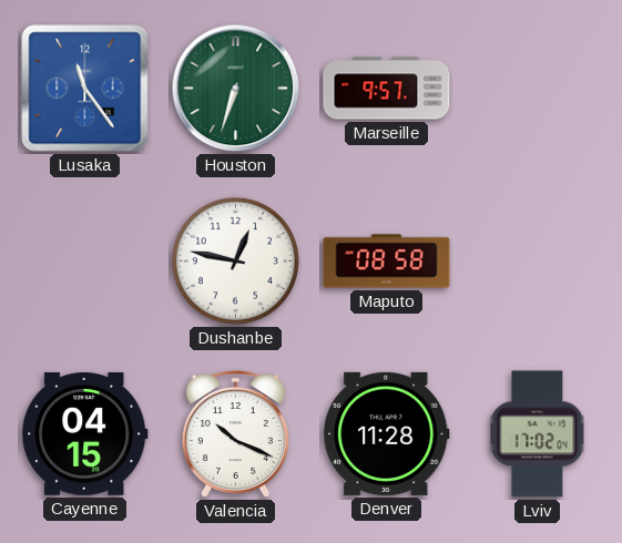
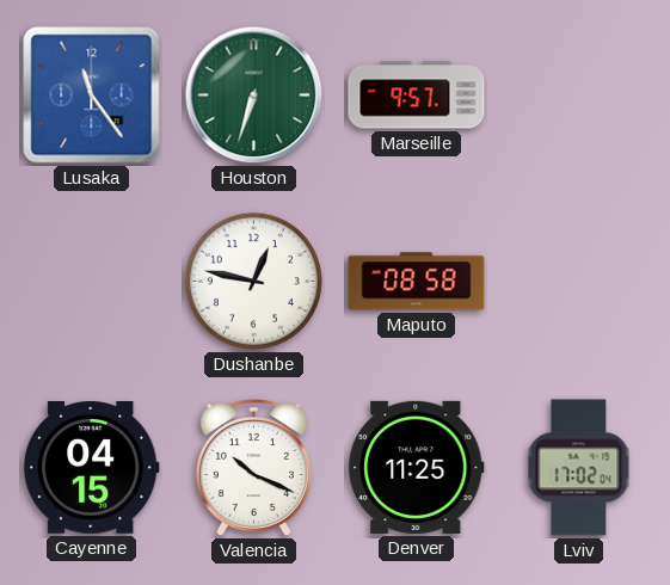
Denver: 11:28 -> 11:25
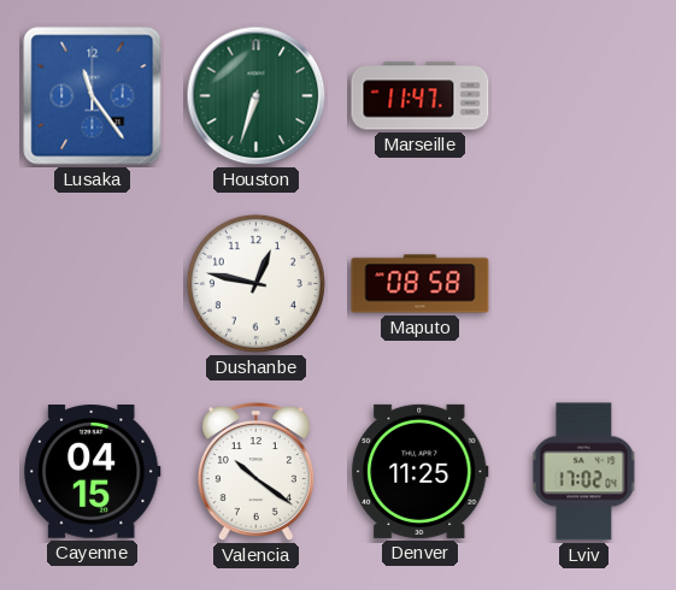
Marseille: 9:57 -> 11:47
Valencia: 10:19 -> 10:21
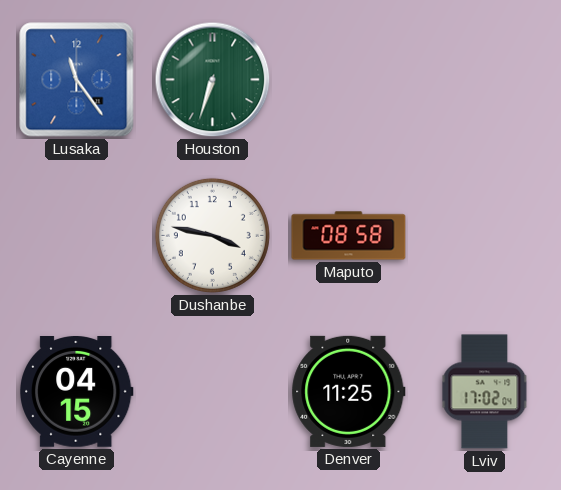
Marseille: 11:47 -> none
Dushanbe: 12:47 -> 3:47
Valencia: 10:21 -> none
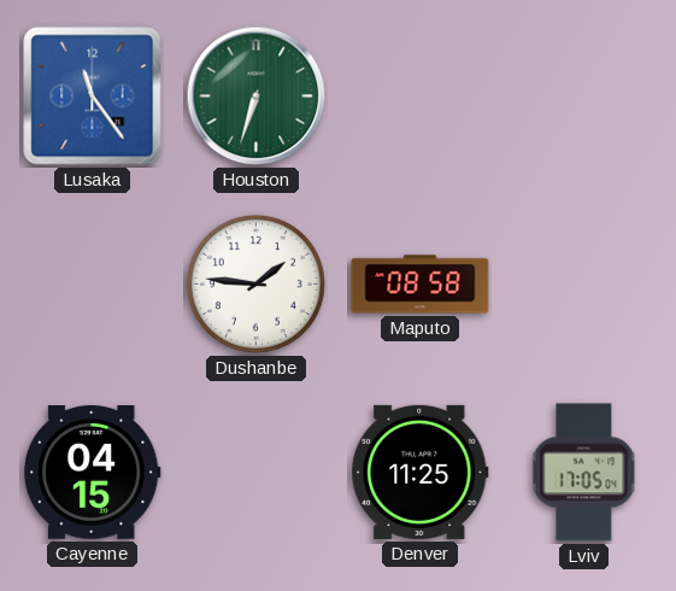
Dushanbe: 3:47 -> 1:46
Lviv: 17:02 -> 17:05
